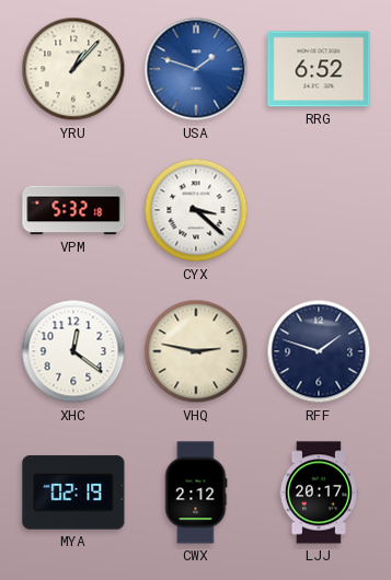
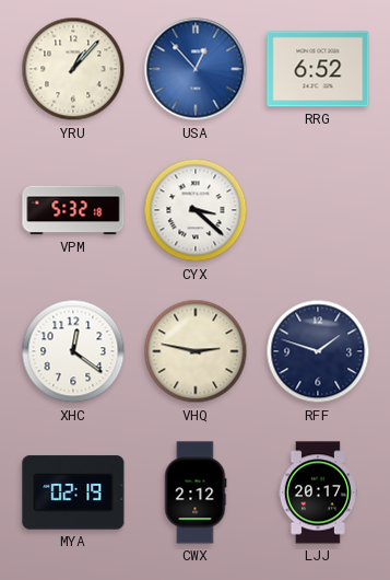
USA: 1:48 -> 12:53
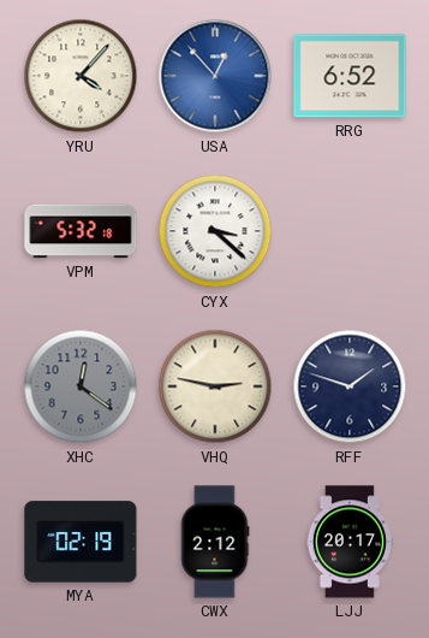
YRU: 1:07 -> 4:07
XHC dial: white -> grey
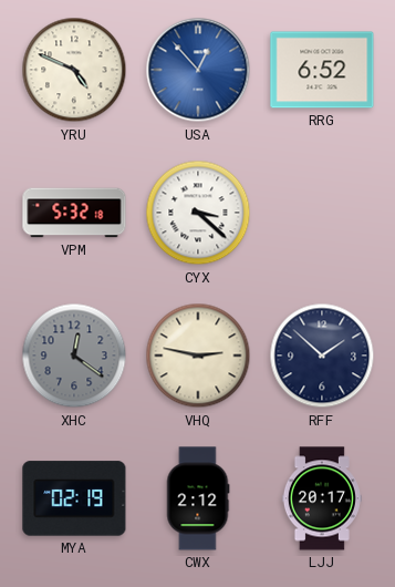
YRU: 4:07 -> 4:49
RFF: 1:48 -> 1:52
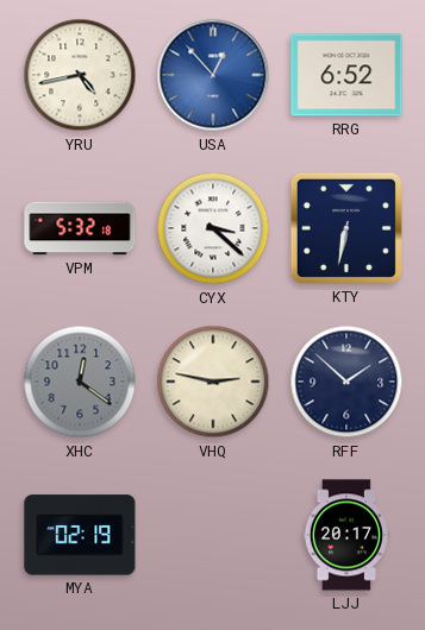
YRU: 4:49 -> 4:43
KTY: none -> 6:32
CWX: 2:12 -> none
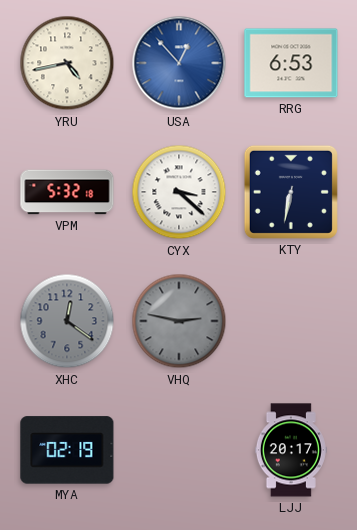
RRG: 6:52 -> 6:53
VHQ dial: cream -> grey
RFF: 1:52 -> none
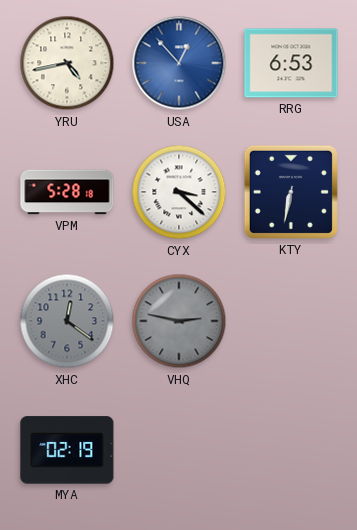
VPM: 5:32 -> 5:28
LJJ: 20:17 -> none
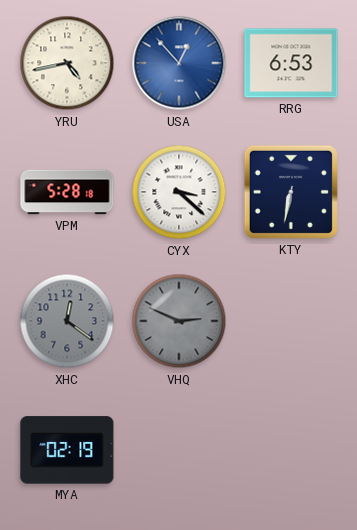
VHQ: 2:47 -> 2:49
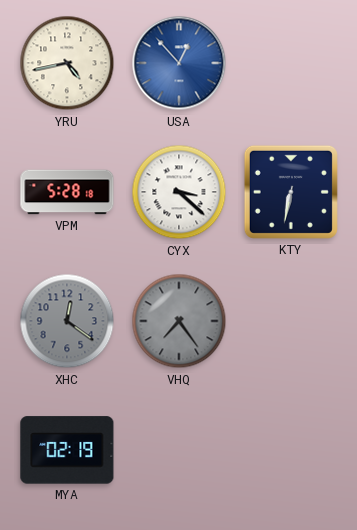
RRG: 6:53 -> none
VHQ: 2:49 -> 7:24
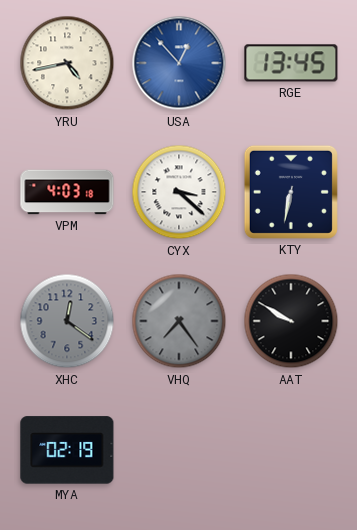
RGE: none -> 13:45
VPM: 5:28 -> 4:03
AAT: none -> 9:50
